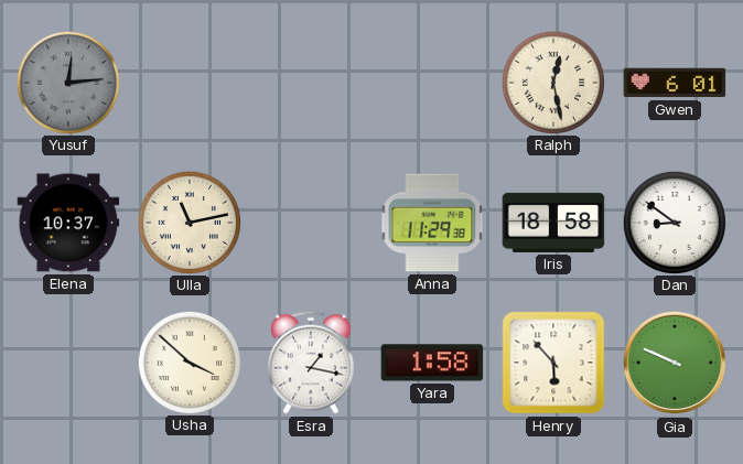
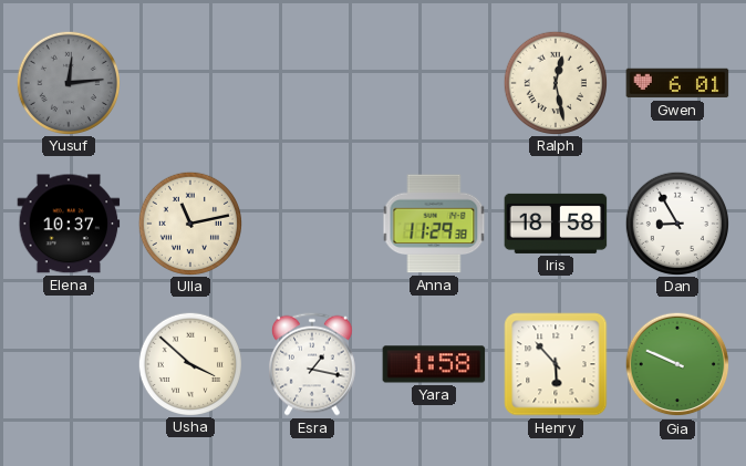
Dan: 8:51 -> 8:55
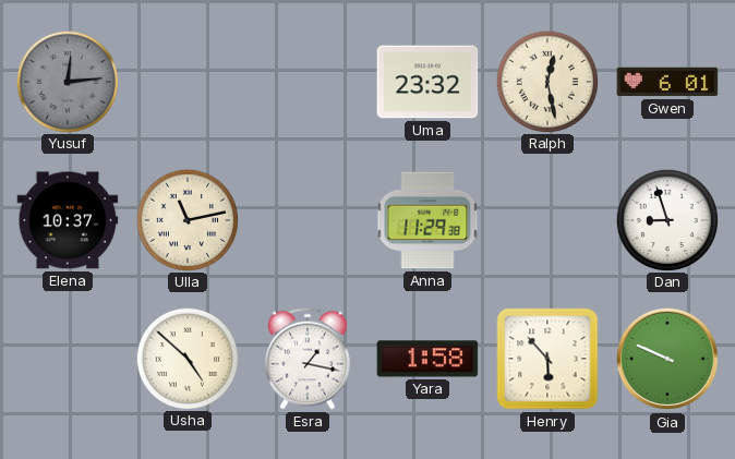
Uma: none -> 23:32
Iris: 18:58 -> none
Dan: 8:55 -> 8:57
Usha: 3:52 -> 4:52
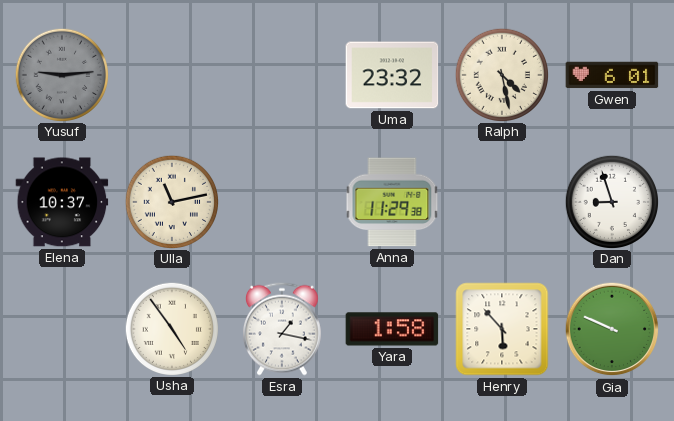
Yusuf: 12:14 -> 9:14
Ralph: 12:28 -> 4:28
Usha: 4:52 -> 4:54
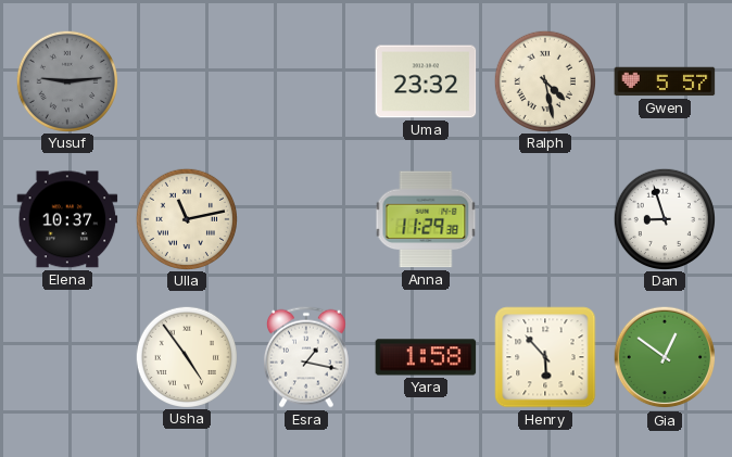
Gwen: 6:01 -> 5:57
Gia: 9:49 -> 12:51
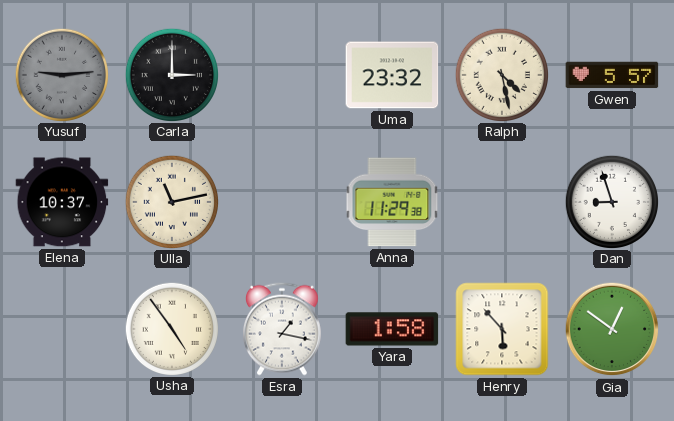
Carla: none -> 3:00
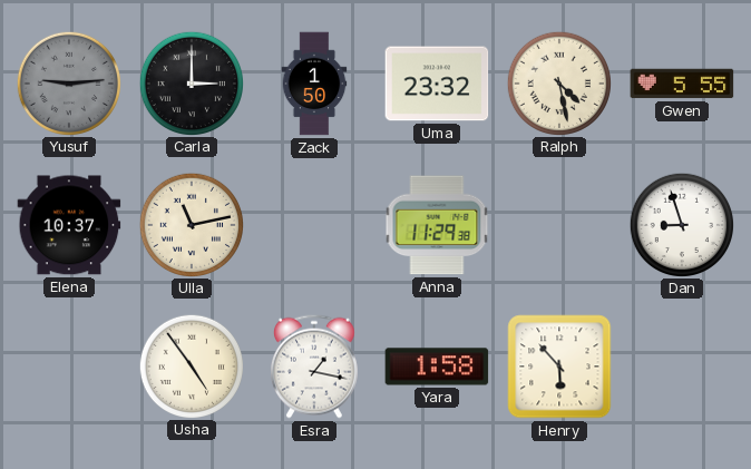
Zack: none -> 1:50
Gwen: 5:57 -> 5:55
Gia: 12:51 -> none
